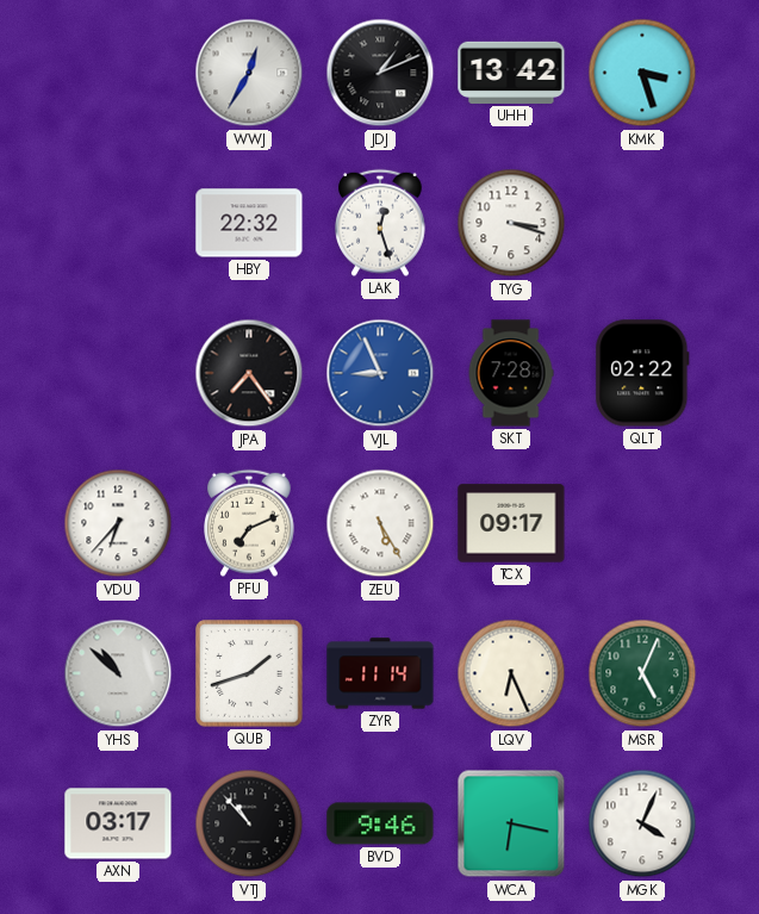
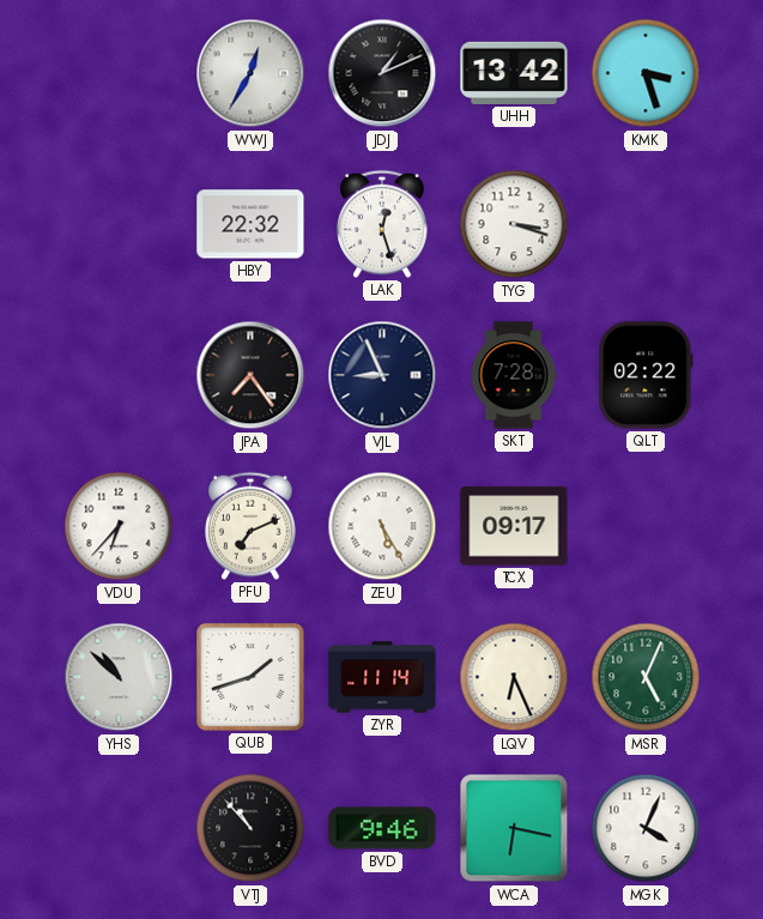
VJL dial: blue -> navy
AXN: 03:17 -> none
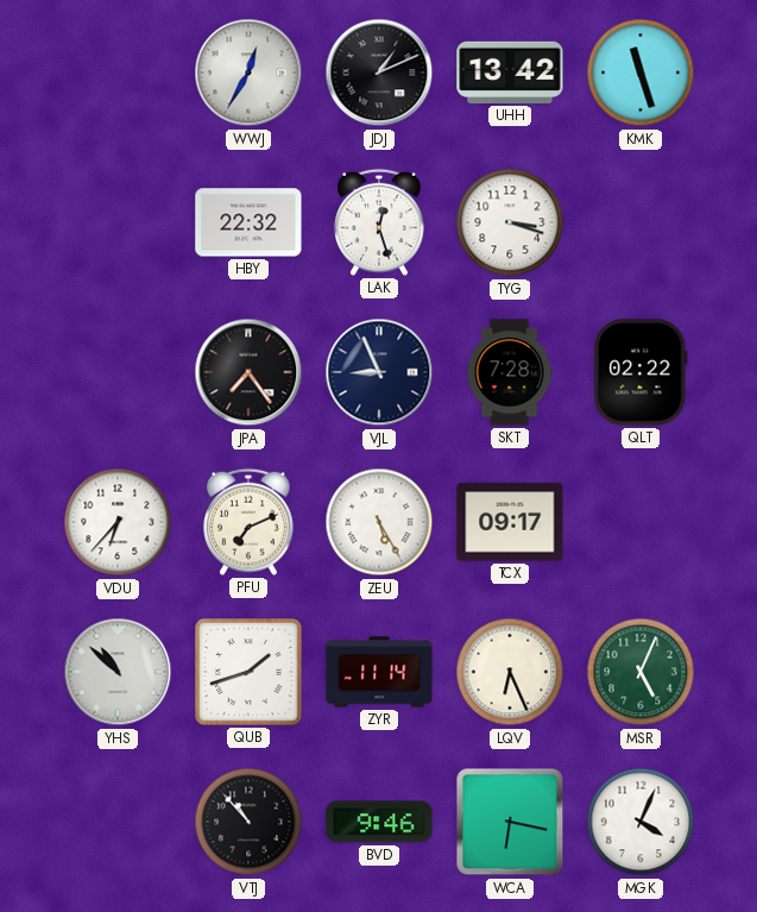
KMK: 3:27 -> 11:27
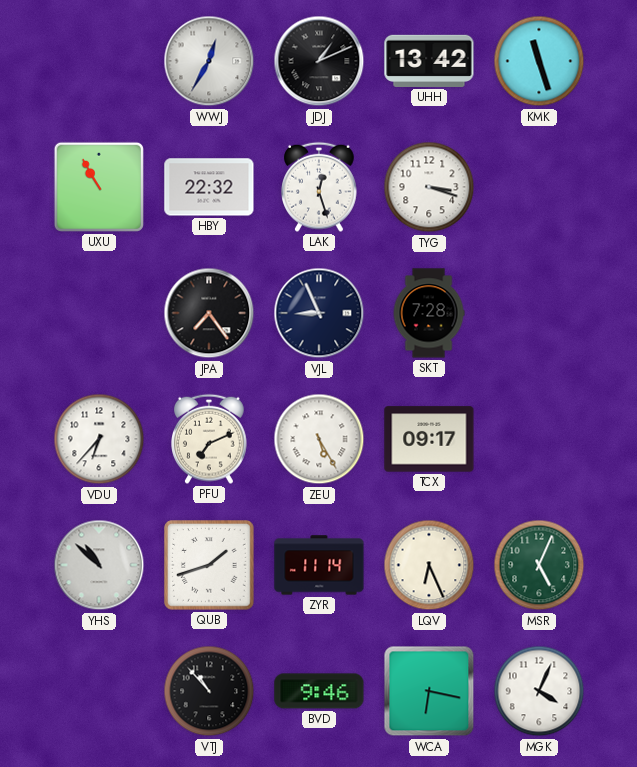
UXU: none -> 10:55
QLT: 02:22 -> none
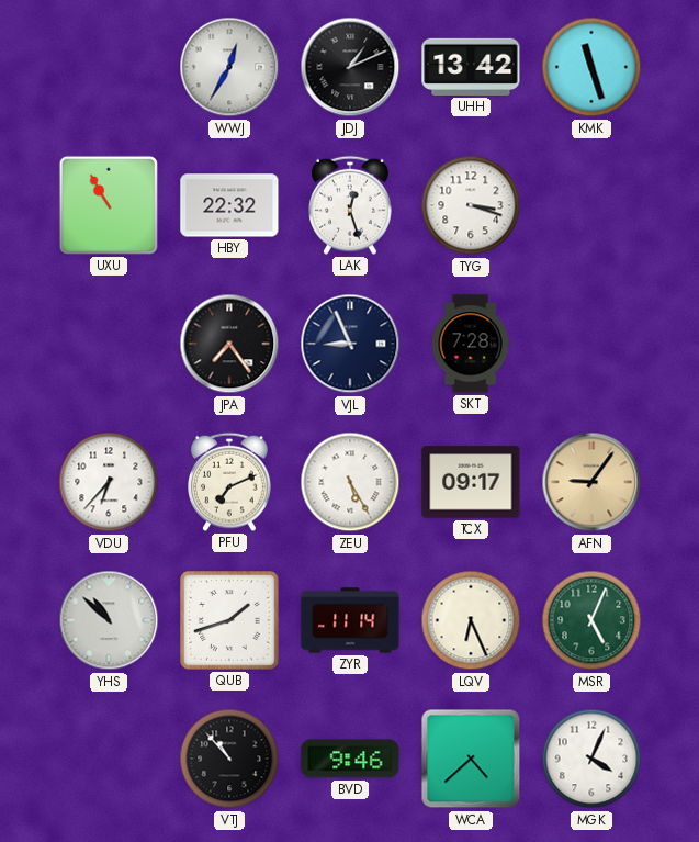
AFN: none -> 9:06
WCA: 6:17 -> 4:38
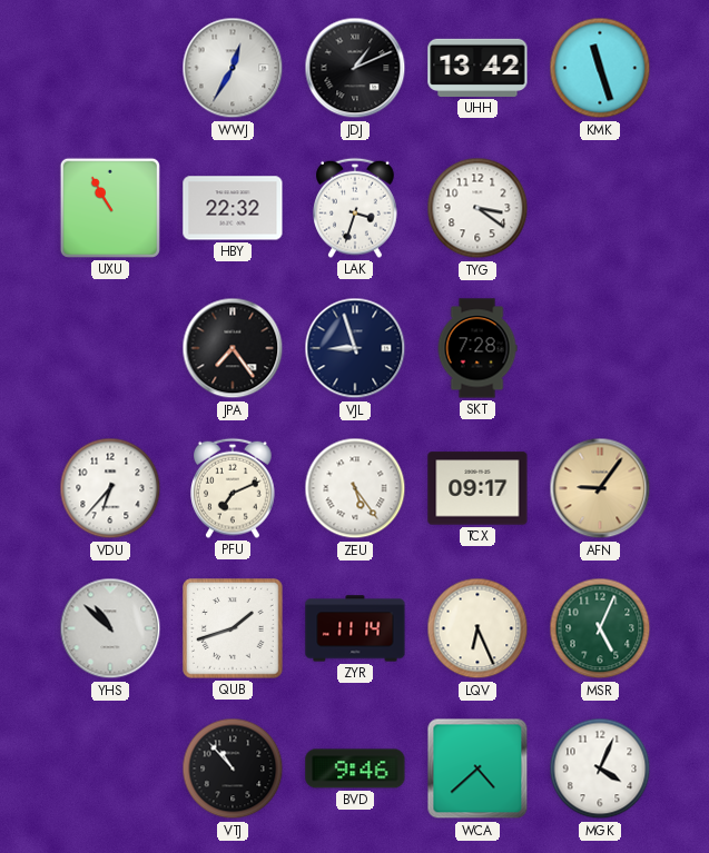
LAK: 12:27 -> 3:33
TYG: 3:18 -> 3:21
VJL: 8:56 -> 8:57
ZEU: 5:25 -> 5:24
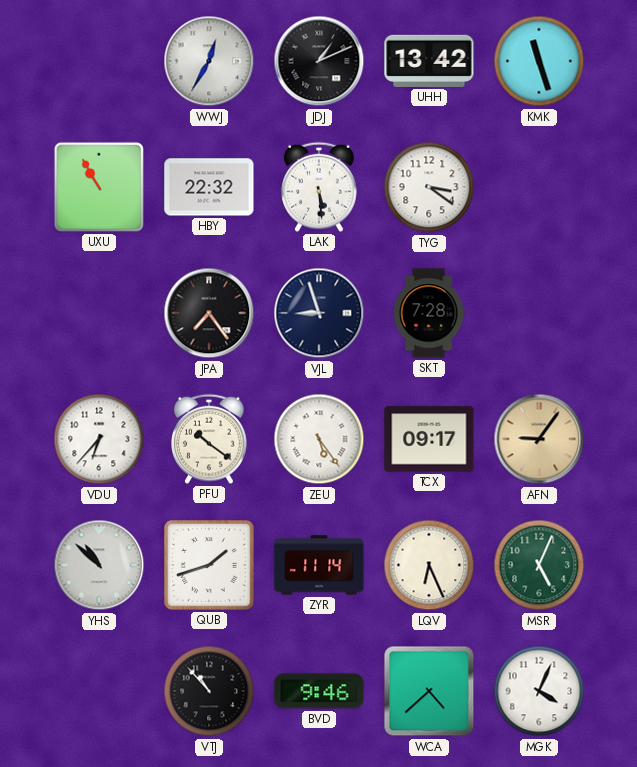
LAK: 3:33 -> 5:29
PFU: 7:11 -> 10:21
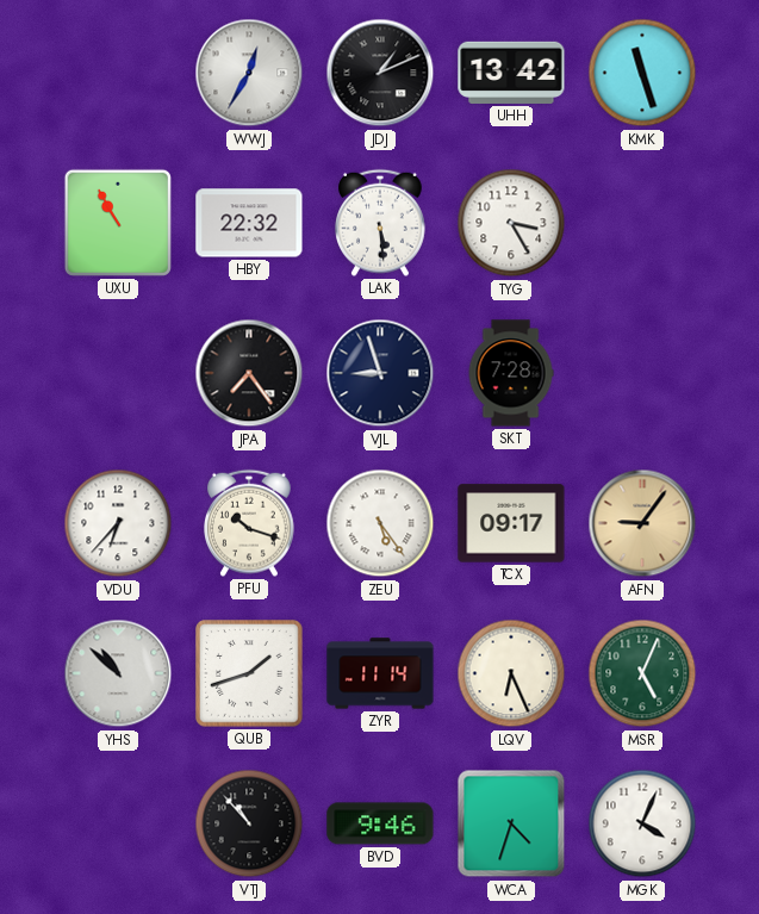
TYG: 3:21 -> 3:25
PFU: 10:21 -> 10:18
WCA: 4:38 -> 4:33
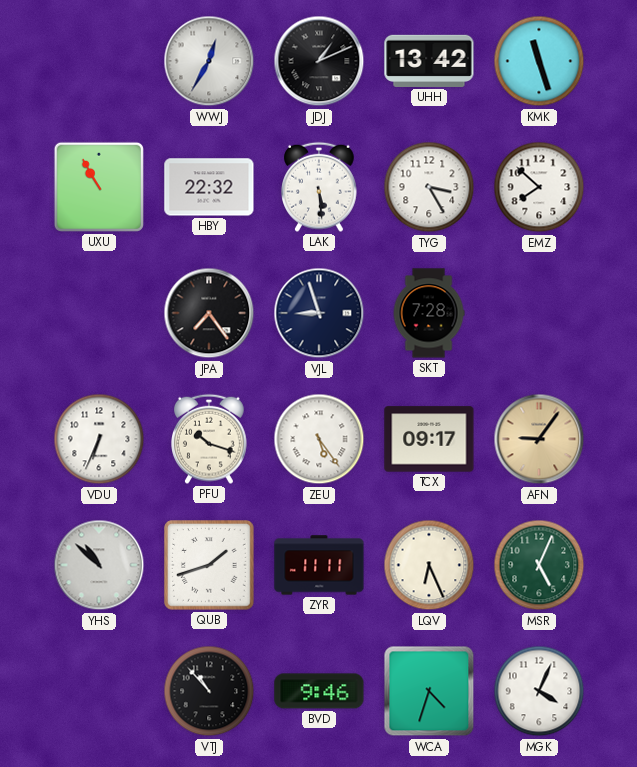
EMZ: none -> 7:52
VDU: 6:37 -> 6:34
ZYR: 11:14 -> 11:11
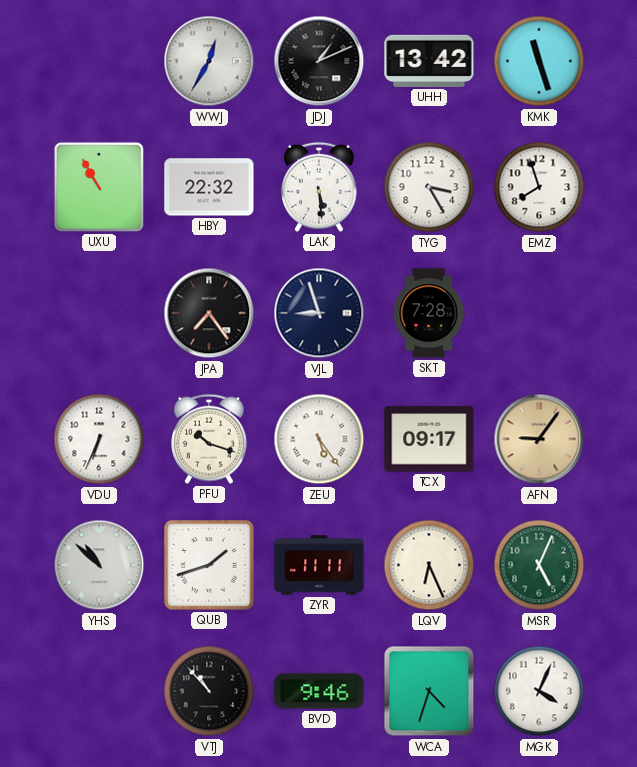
EMZ: 7:52 -> 7:57
